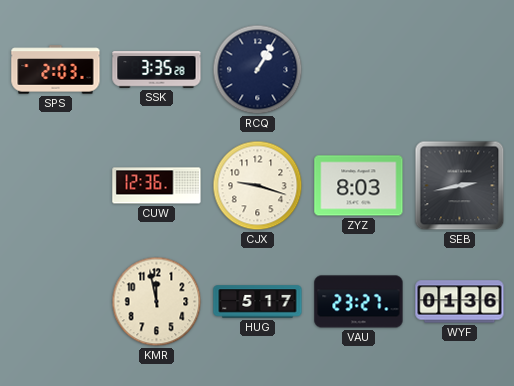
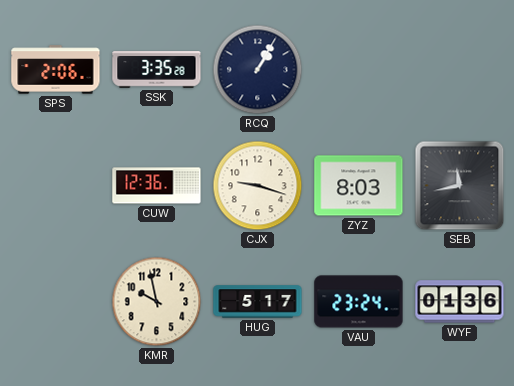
SPS: 2:03 -> 2:06
SEB: 2:43 -> 11:43
KMR: 11:58 -> 9:58
VAU: 23:27 -> 23:24
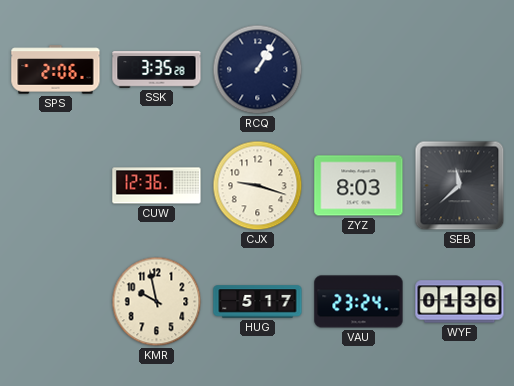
SEB: 11:43 -> 11:38
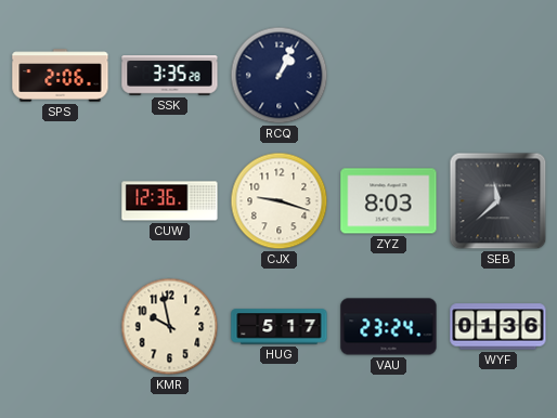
RCQ: 1:05 -> 1:04
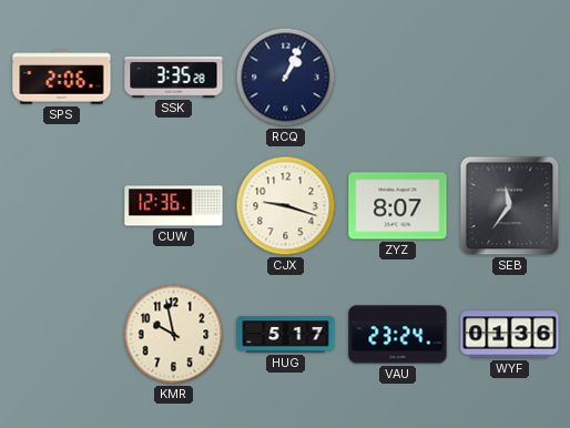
ZYZ: 8:03 -> 8:07
SEB: 11:38 -> 11:36
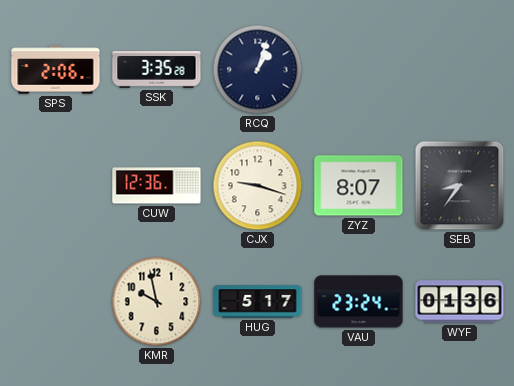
RCQ: 1:04 -> 1:03
SEB: 11:36 -> 8:36
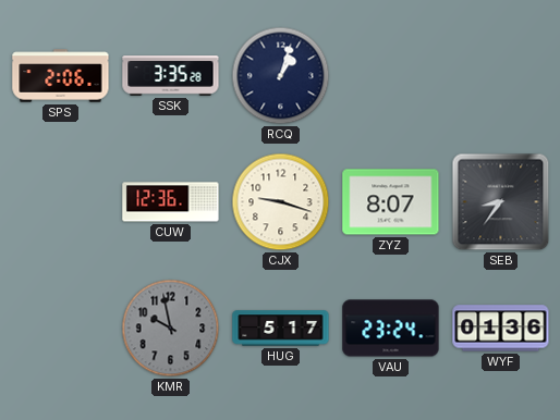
KMR dial: cream -> grey
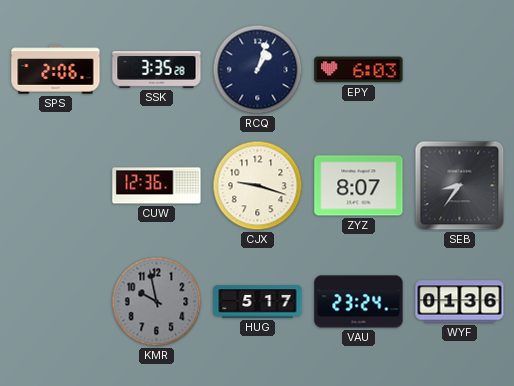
EPY: none -> 6:03
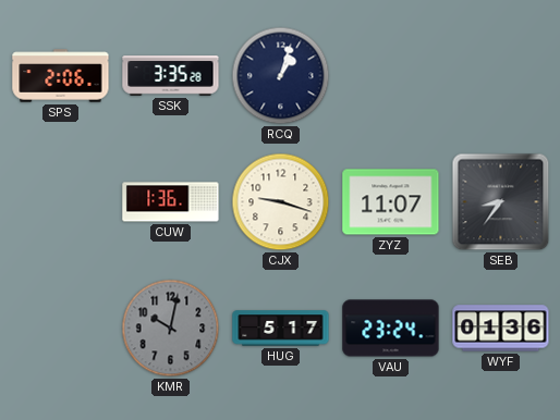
EPY: 6:03 -> none
CUW: 12:36 -> 1:36
ZYZ: 8:07 -> 11:07
KMR: 9:58 -> 10:02
